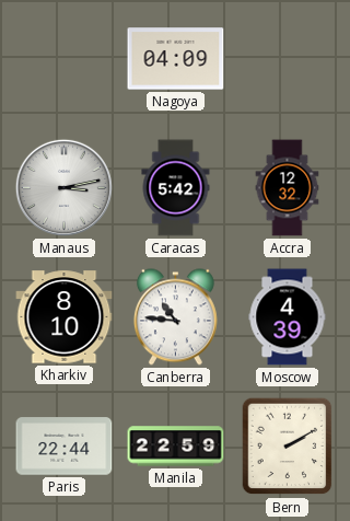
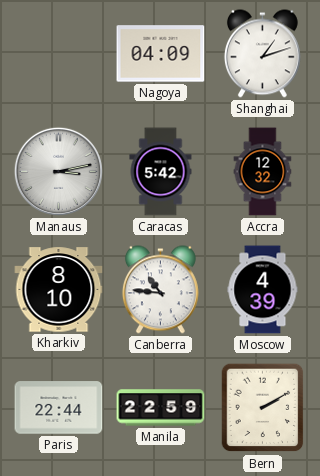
Shanghai: none -> 1:12
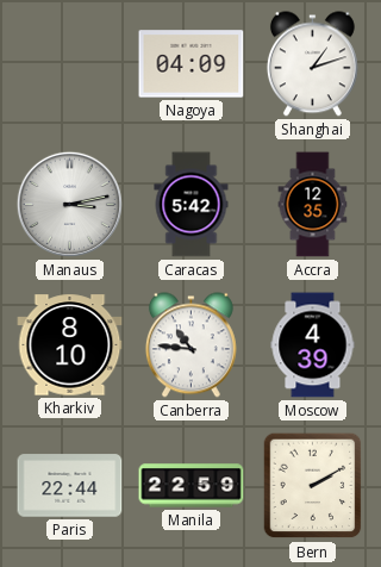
Accra: 12:32 -> 12:35
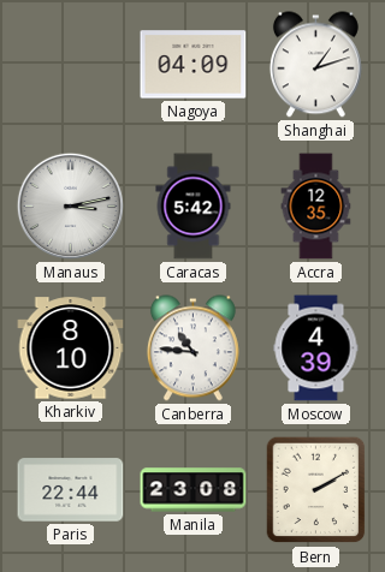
Manila: 22:59 -> 23:08
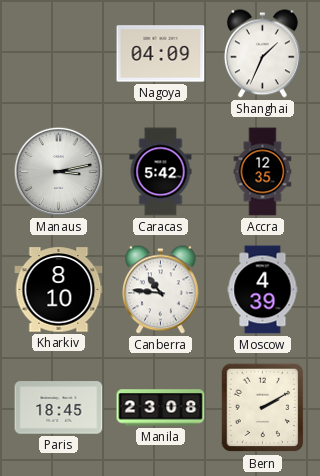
Shanghai: 1:12 -> 1:34
Paris: 22:44 -> 18:45
